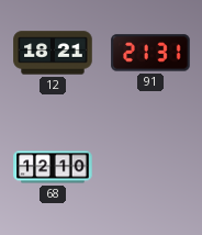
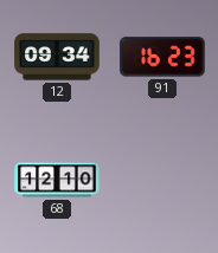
12: 18:21 -> 09:34
91: 21:31 -> 16:23
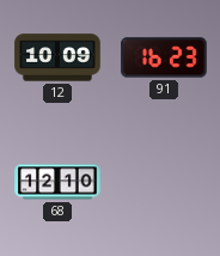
12: 09:34 -> 10:09
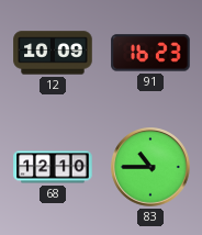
83: none -> 10:45
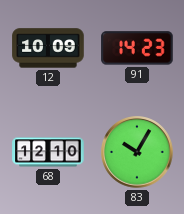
91: 16:23 -> 14:23
83: 10:45 -> 10:05
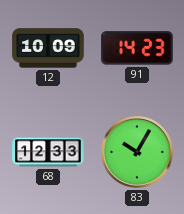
68: 12:10 -> 12:33
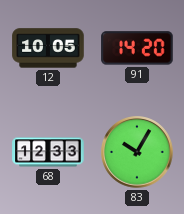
12: 10:09 -> 10:05
91: 14:23 -> 14:20
